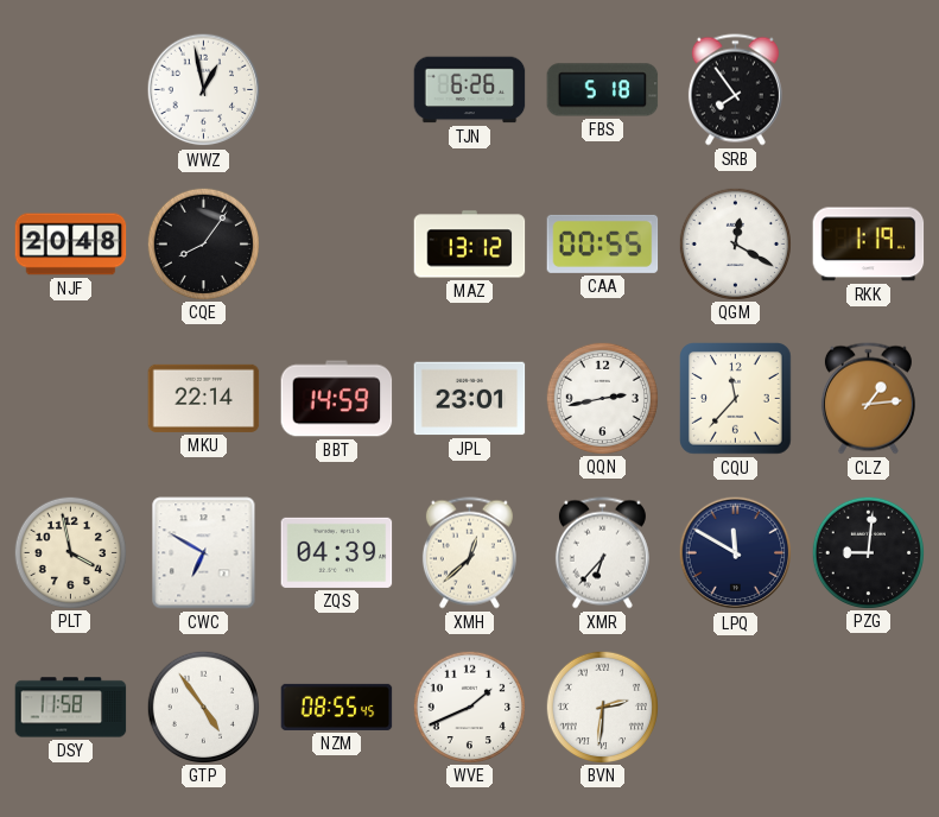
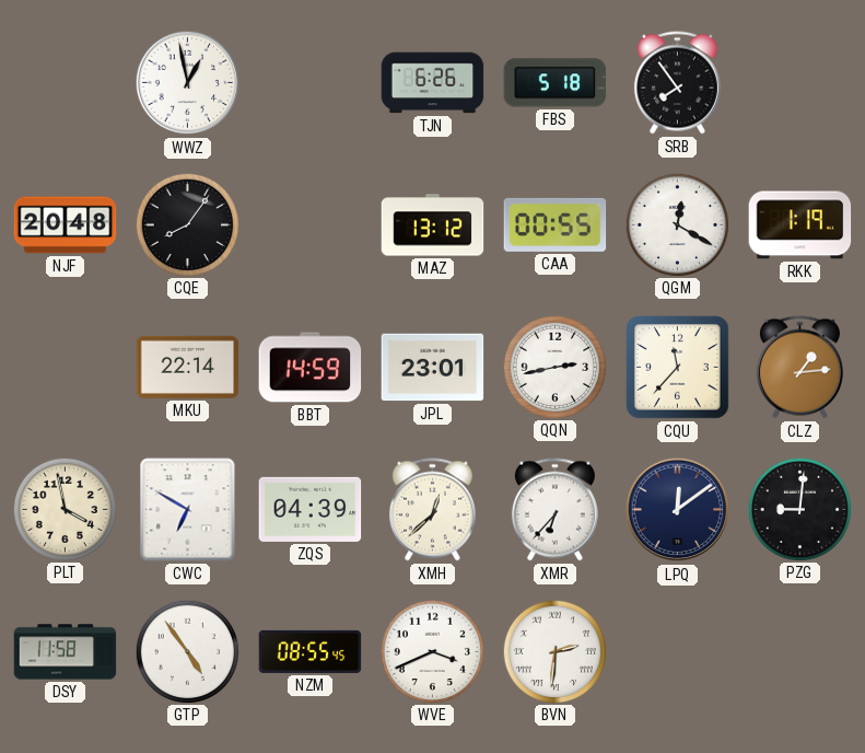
LPQ: 11:50 -> 12:09
WVE: 1:41 -> 3:41
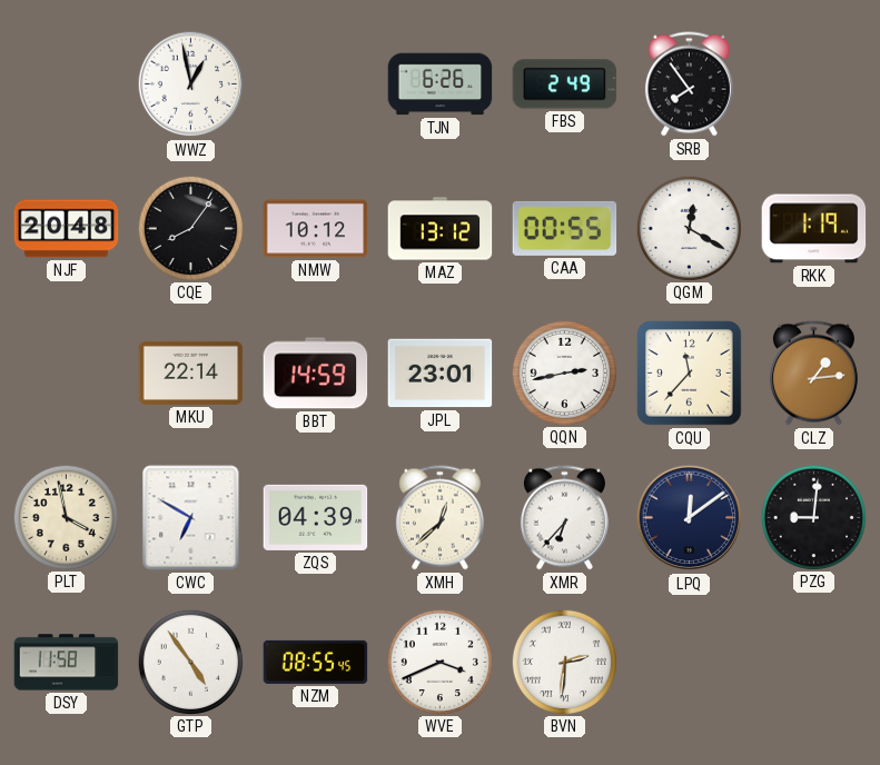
FBS: 5:18 -> 2:49
NMW: none -> 10:12
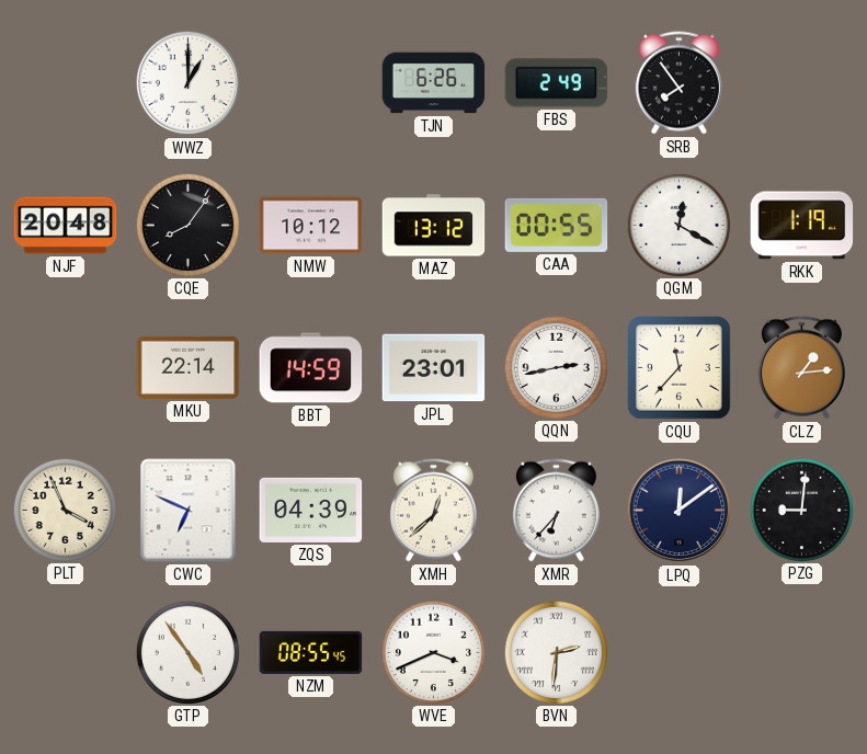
WWZ: 12:58 -> 1:00
PLT: 3:58 -> 3:56
CWC: 6:50 -> 6:49
DSY: 11:58 -> none
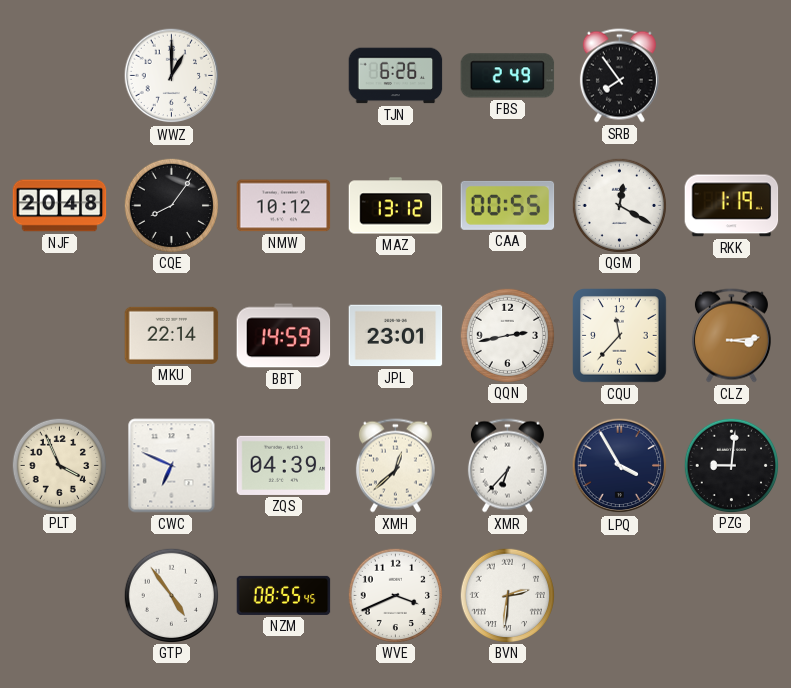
CLZ: 1:14 -> 3:14
LPQ: 12:09 -> 3:55
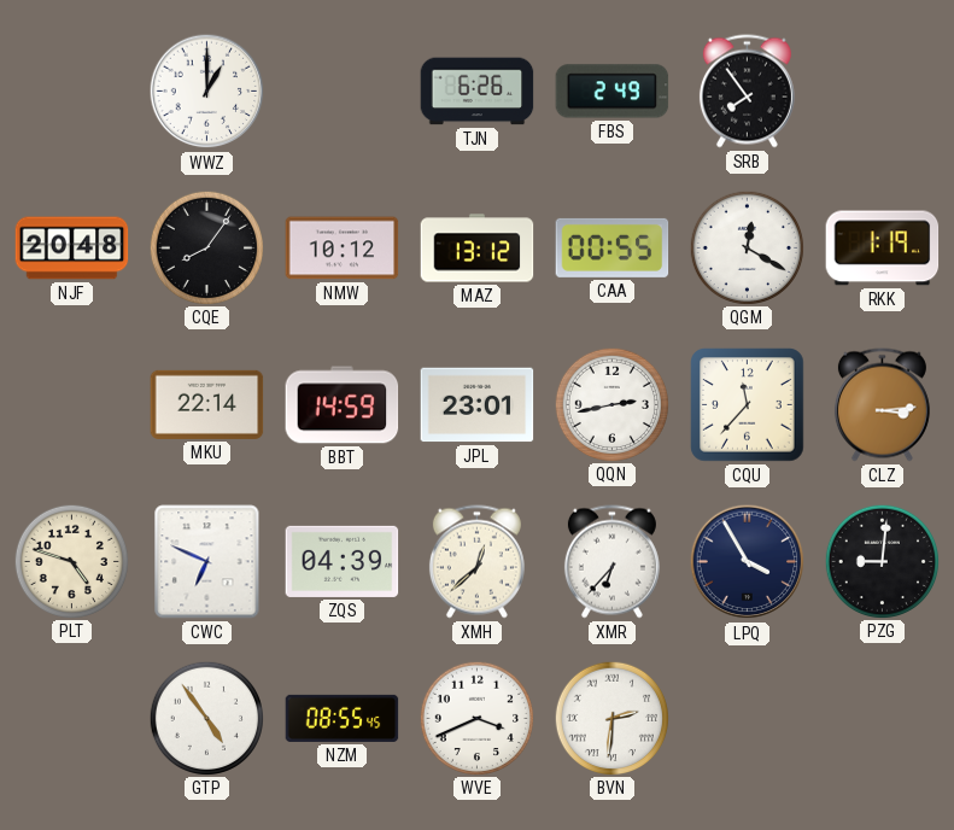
PLT: 3:56 -> 4:48
